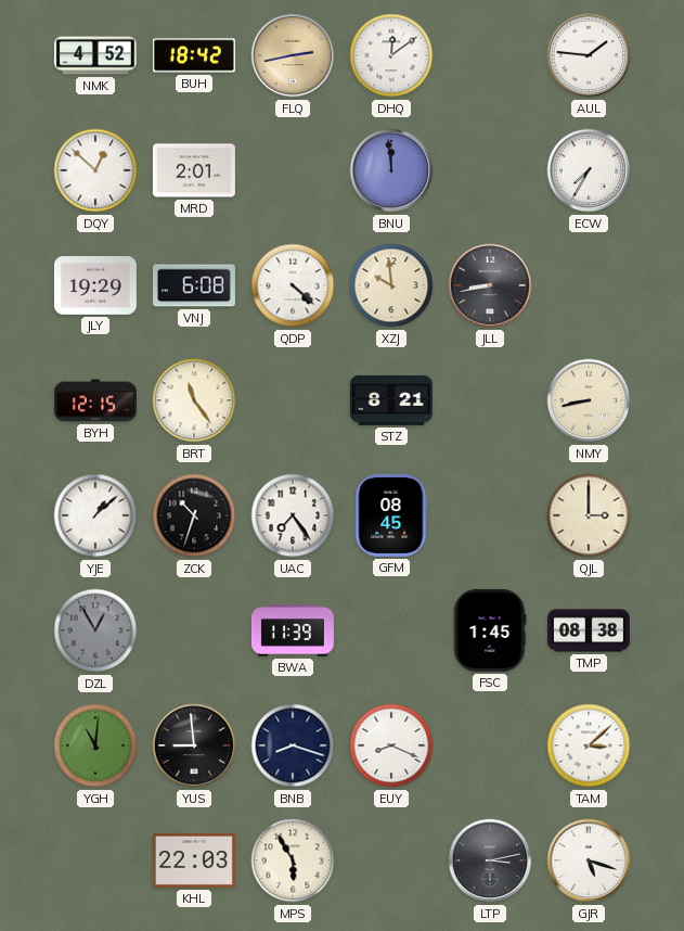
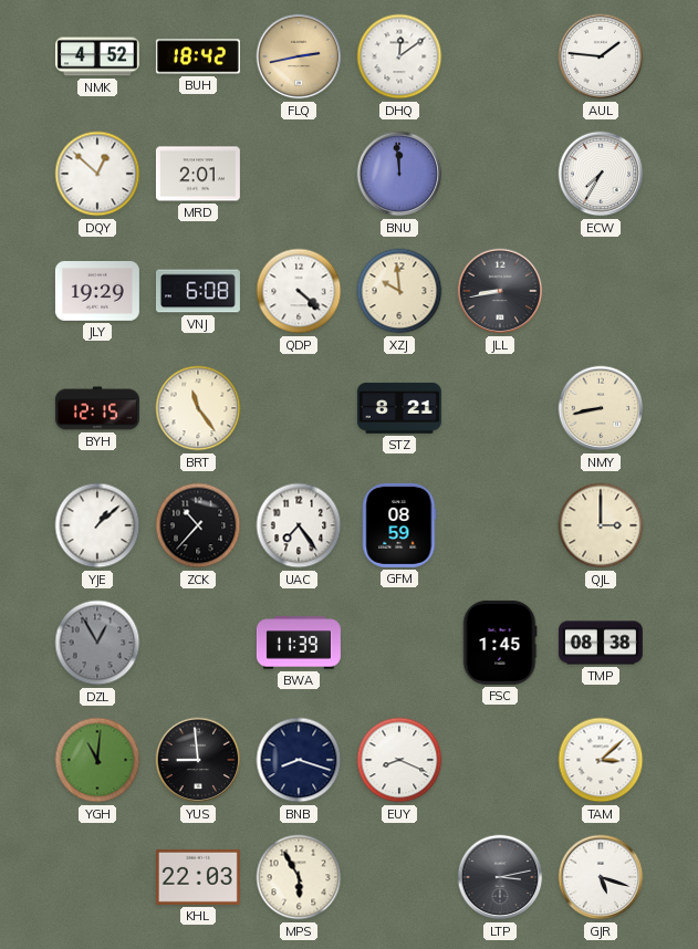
ZCK: 10:33 -> 10:37
GFM: 08:45 -> 08:59
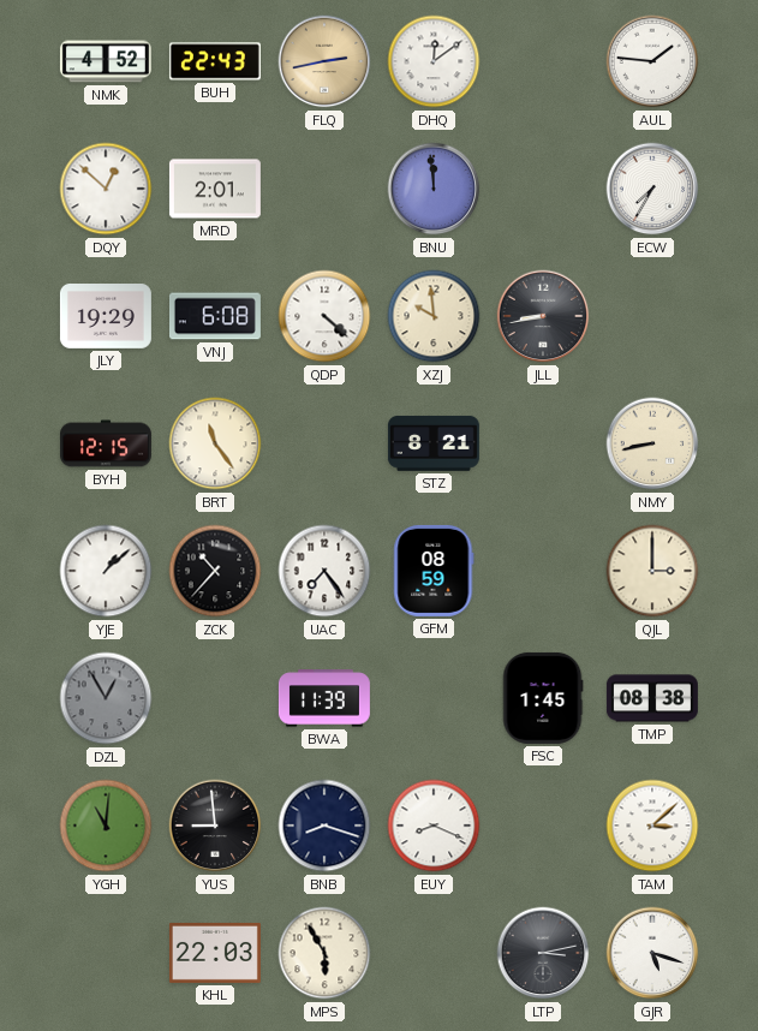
BUH: 18:42 -> 22:43
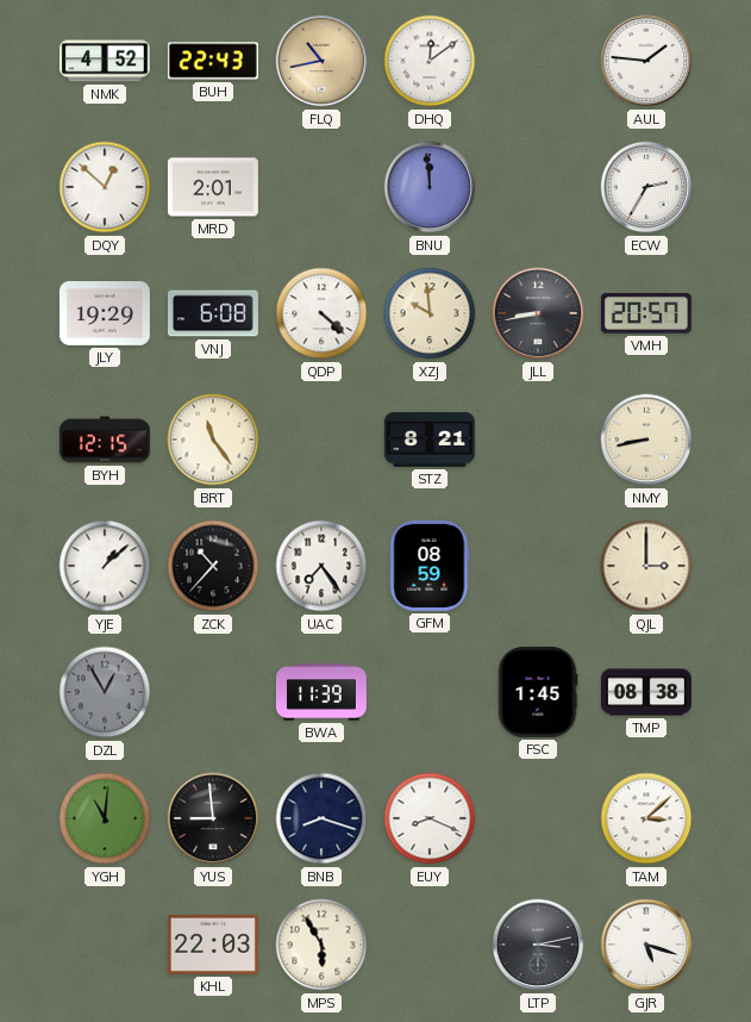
FLQ: 2:43 -> 10:43
ECW: 7:35 -> 2:35
VMH: none -> 20:57
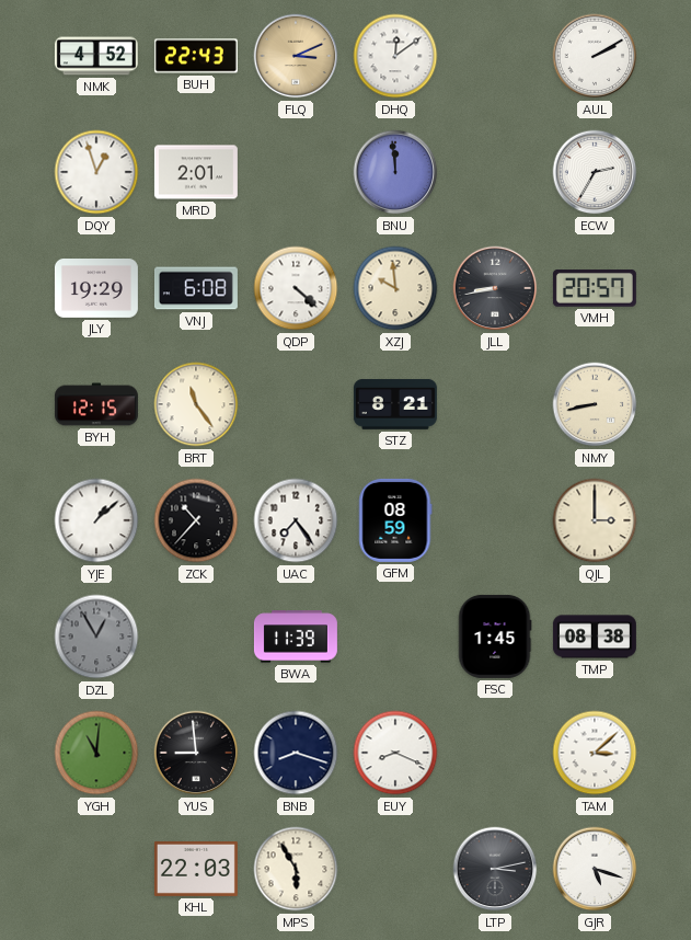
FLQ: 10:43 -> 3:11
AUL: 1:46 -> 2:10
DQY: 12:52 -> 12:57
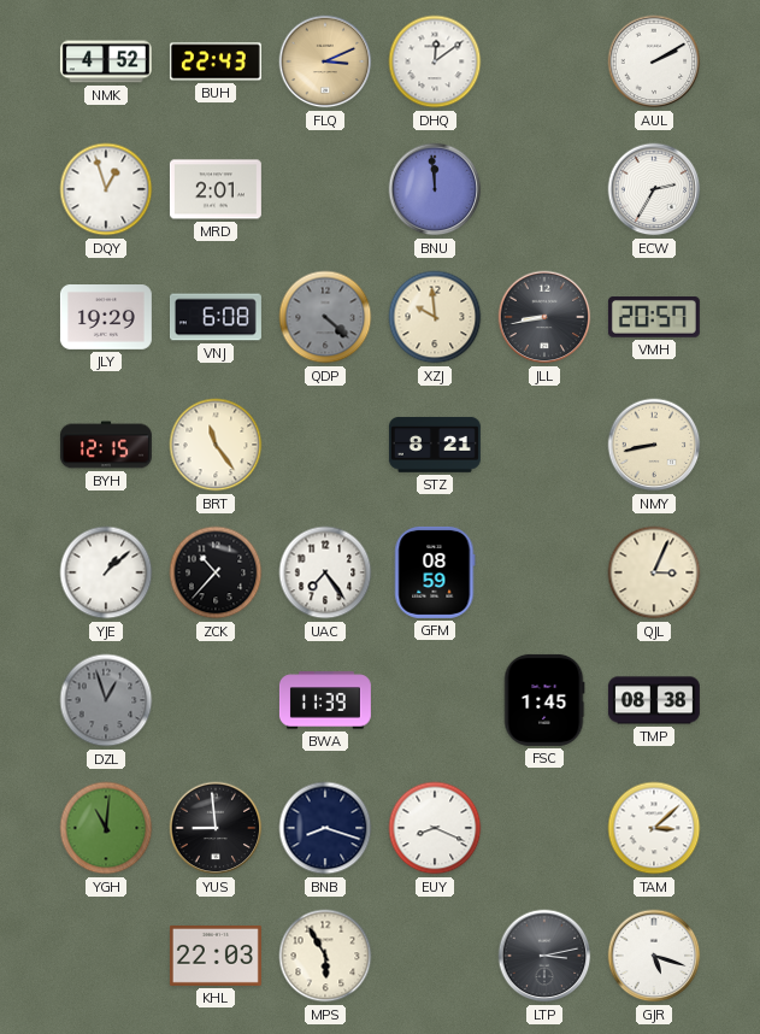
QDP dial: white -> grey
QJL: 3:00 -> 3:04
DZL: 12:55 -> 12:57
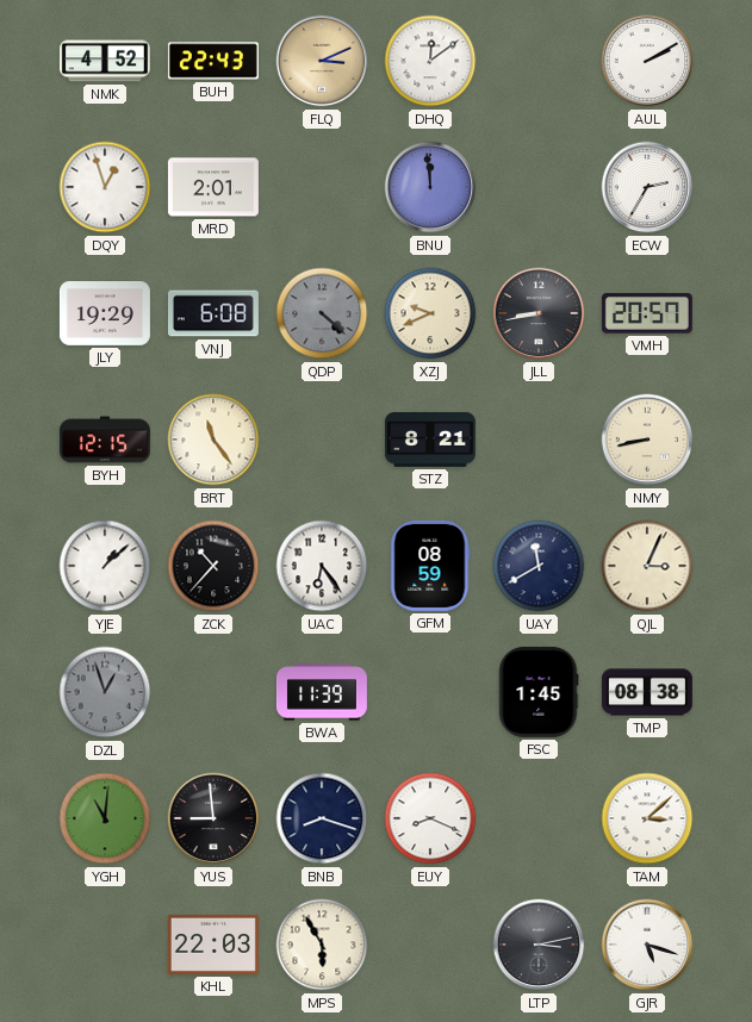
XZJ: 9:59 -> 9:41
UAC: 7:24 -> 6:24
UAY: none -> 11:40
